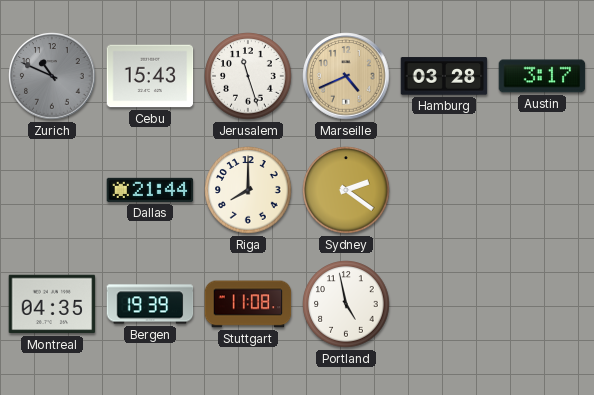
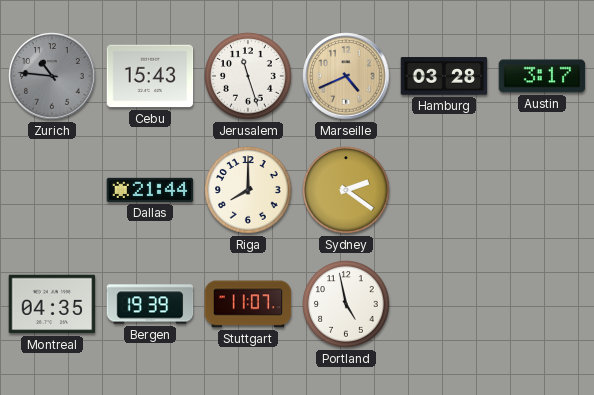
Zurich: 10:49 -> 10:46
Stuttgart: 11:08 -> 11:07
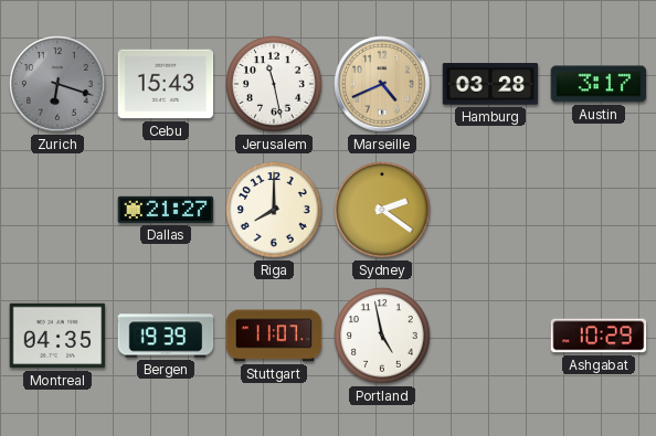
Zurich: 10:46 -> 6:18
Jerusalem: 11:27 -> 11:28
Dallas: 21:44 -> 21:27
Ashgabat: none -> 10:29
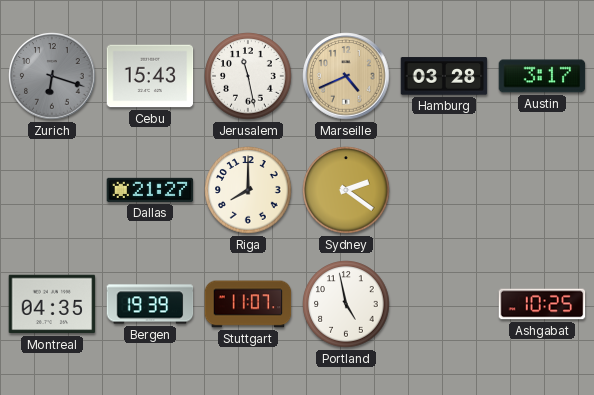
Ashgabat: 10:29 -> 10:25
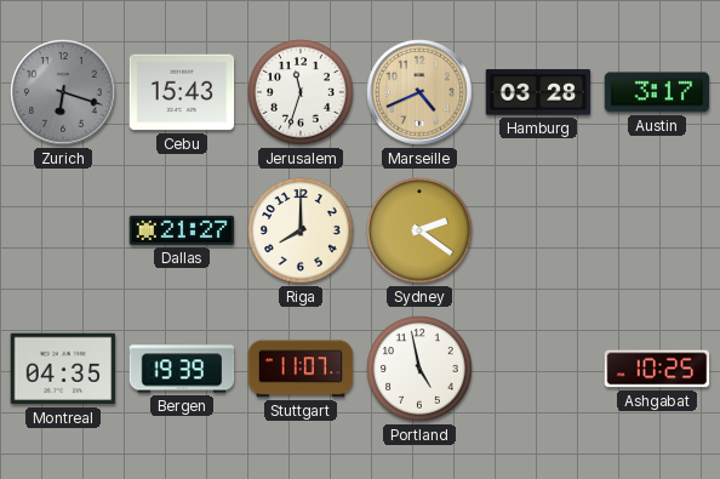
Jerusalem: 11:28 -> 11:33
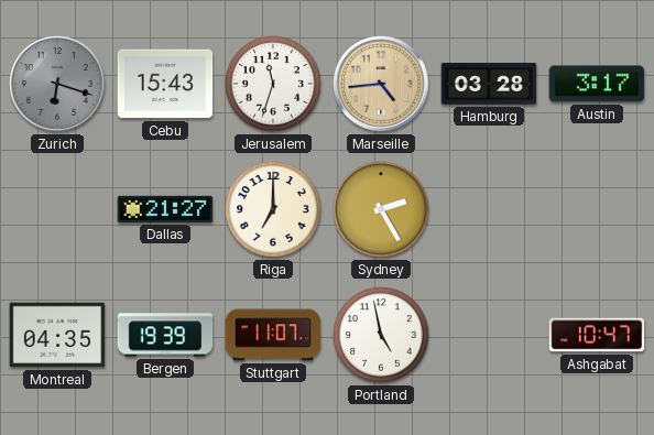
Marseille: 4:41 -> 4:44
Riga: 8:00 -> 7:00
Sydney: 2:21 -> 2:25
Ashgabat: 10:25 -> 10:47
